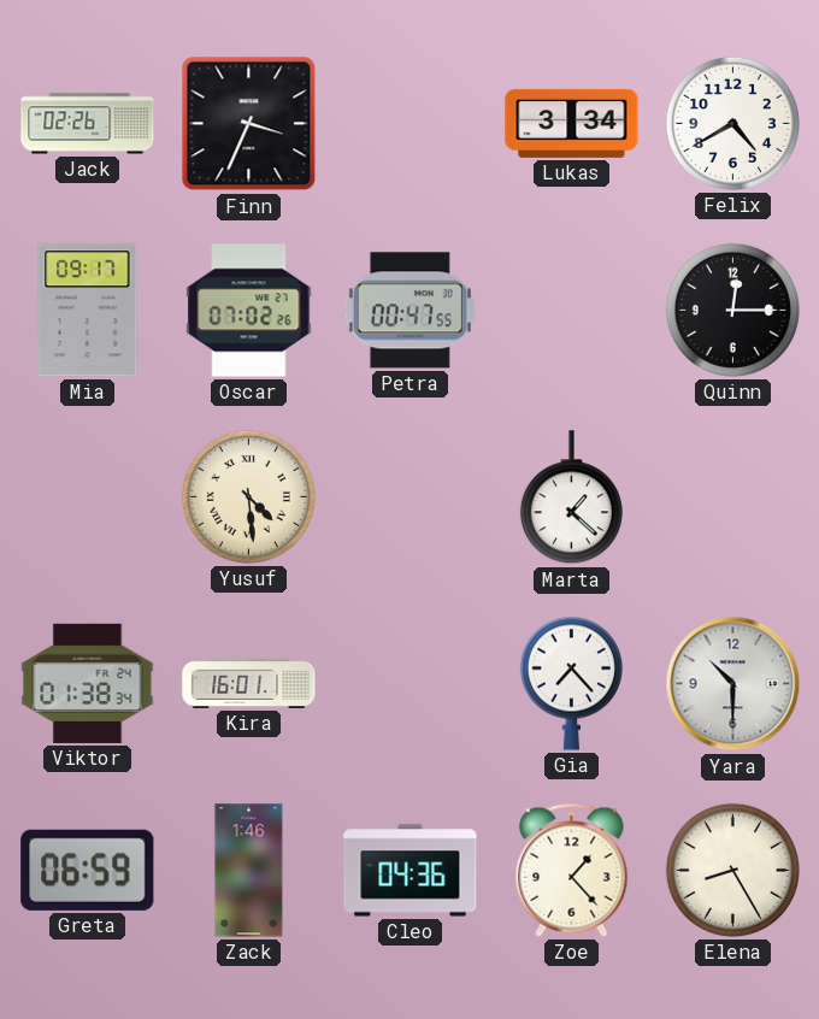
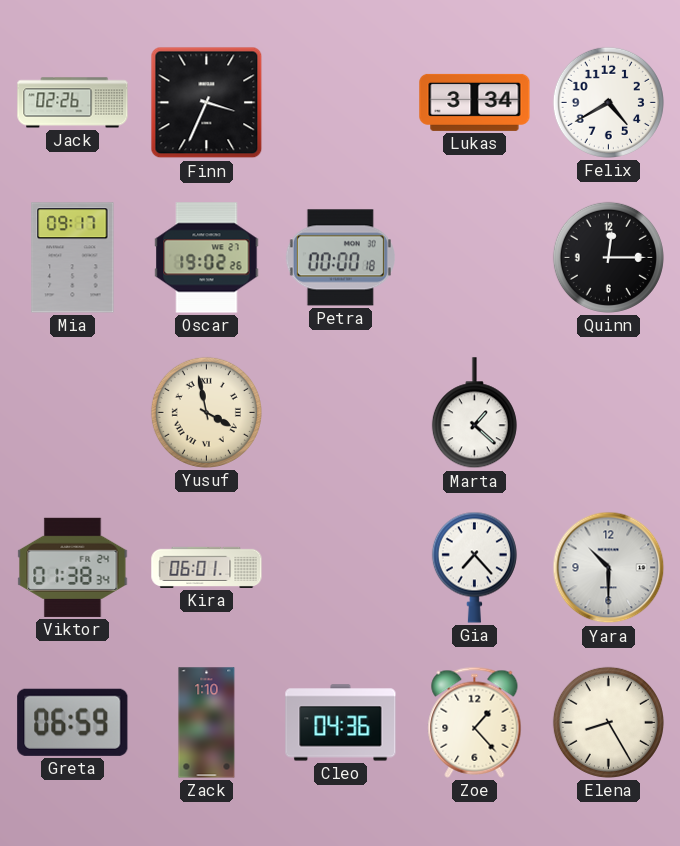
Oscar: 07:02 -> 19:02
Petra: 00:47 -> 00:00
Yusuf: 4:29 -> 3:58
Kira: 16:01 -> 06:01
Zack: 1:46 -> 1:10
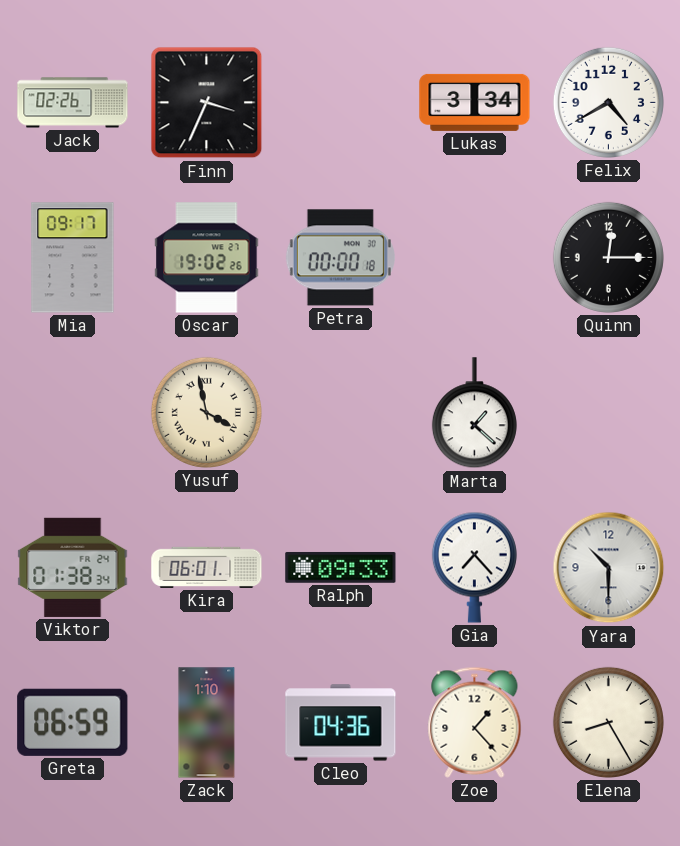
Ralph: none -> 09:33
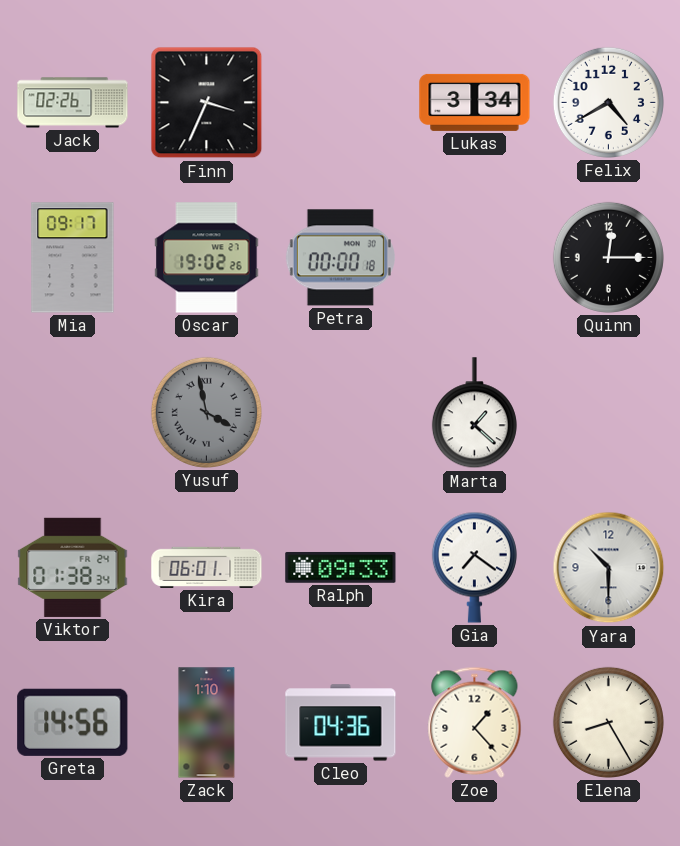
Yusuf dial: cream -> grey
Gia: 7:23 -> 7:21
Greta: 06:59 -> 14:56
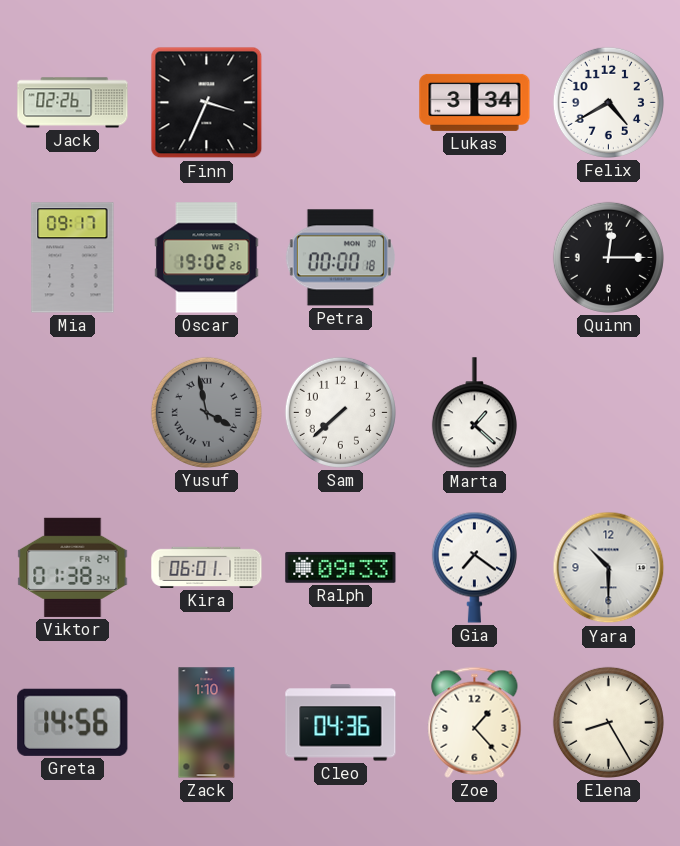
Sam: none -> 7:38
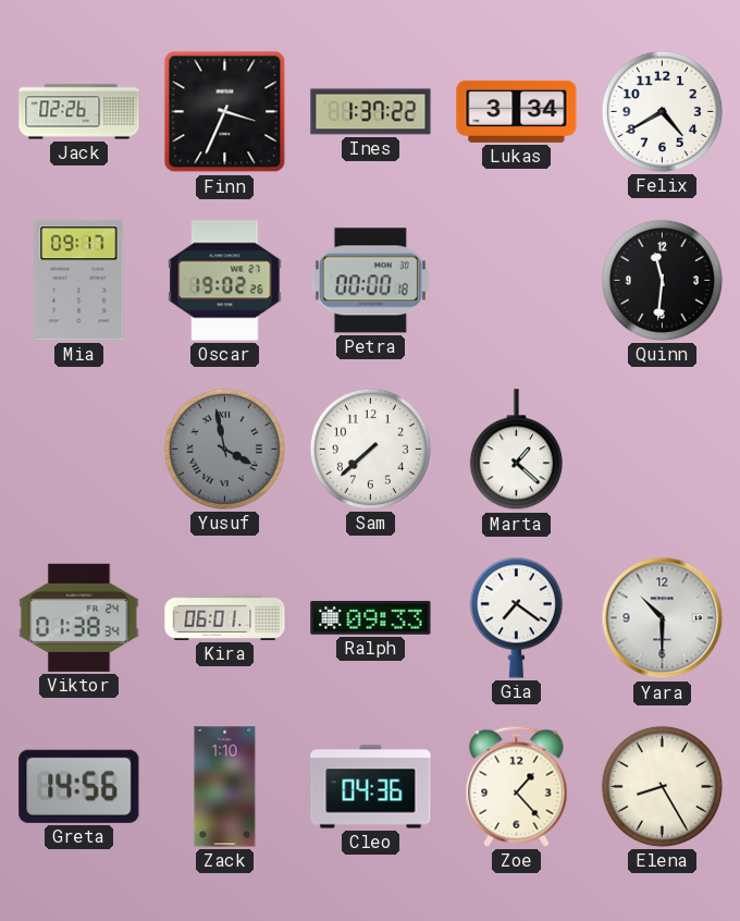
Ines: none -> 1:37
Quinn: 12:15 -> 11:31
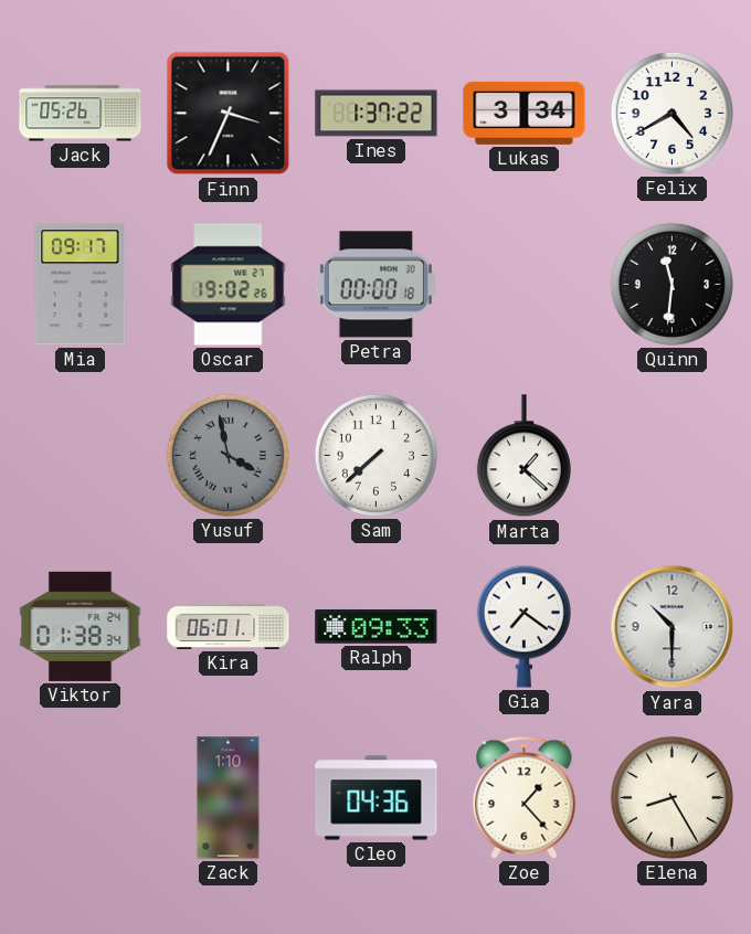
Jack: 02:26 -> 05:26
Greta: 14:56 -> none
